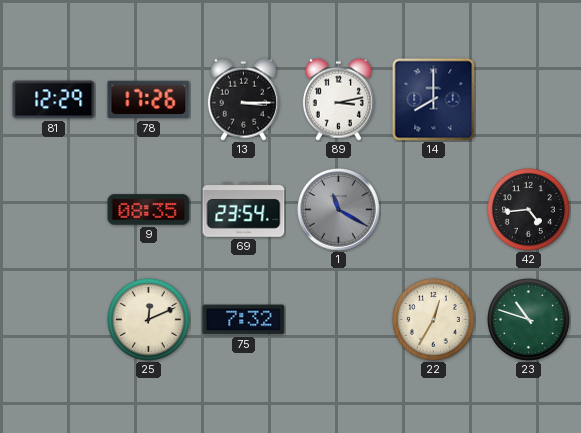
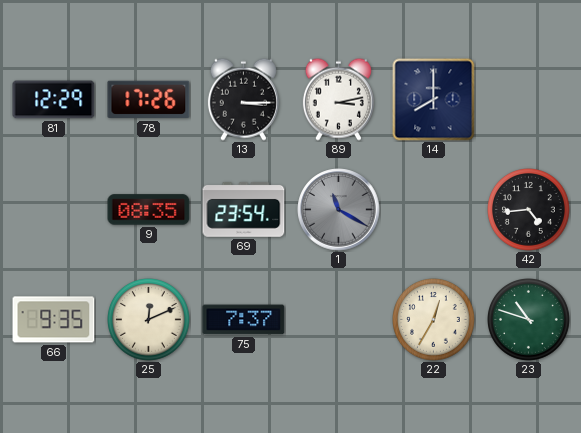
66: none -> 9:35
75: 7:32 -> 7:37
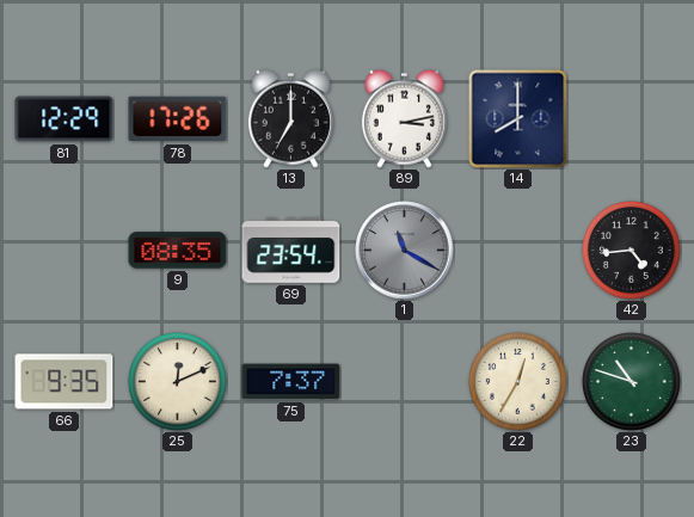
13: 3:15 -> 7:00
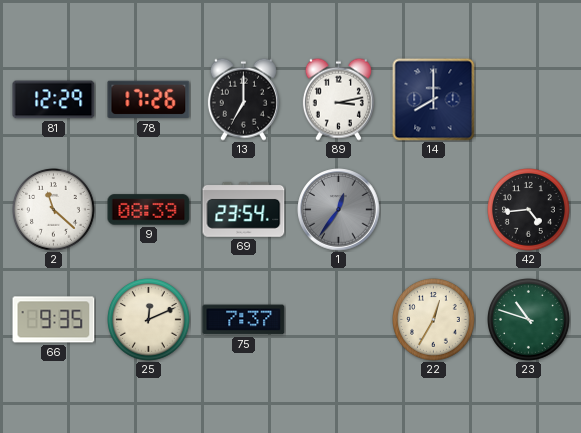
2: none -> 11:22
9: 08:35 -> 08:39
1: 11:20 -> 12:36
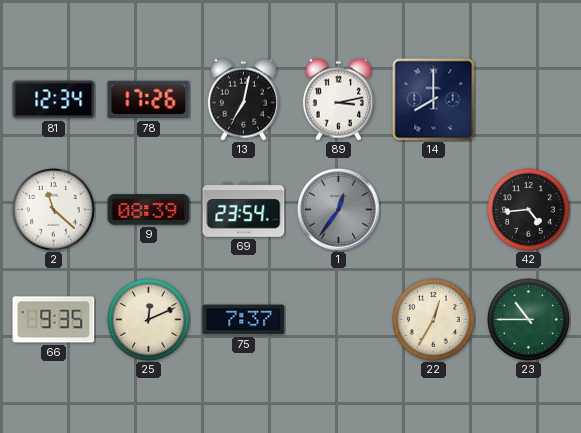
81: 12:29 -> 12:34
13: 7:00 -> 7:02
23: 10:48 -> 10:45
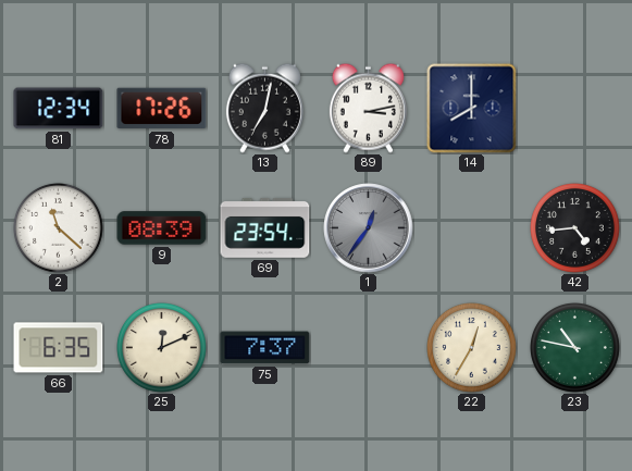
66: 9:35 -> 6:35
23: 10:45 -> 10:47
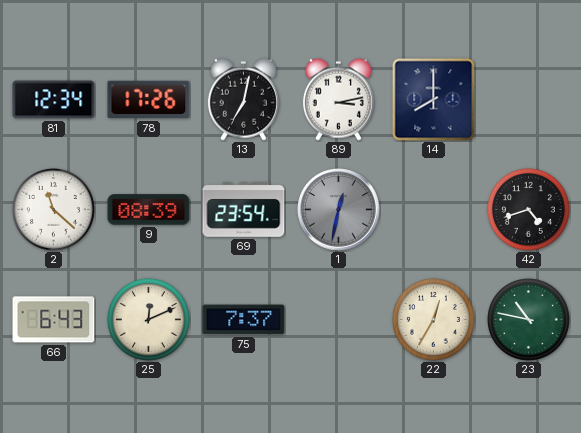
1: 12:36 -> 12:32
42: 4:44 -> 4:42
66: 6:35 -> 6:43
